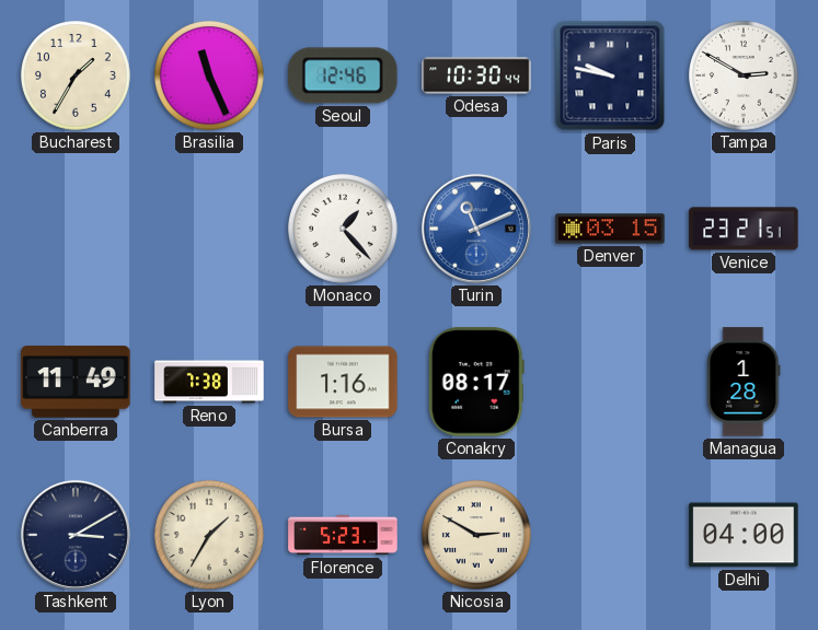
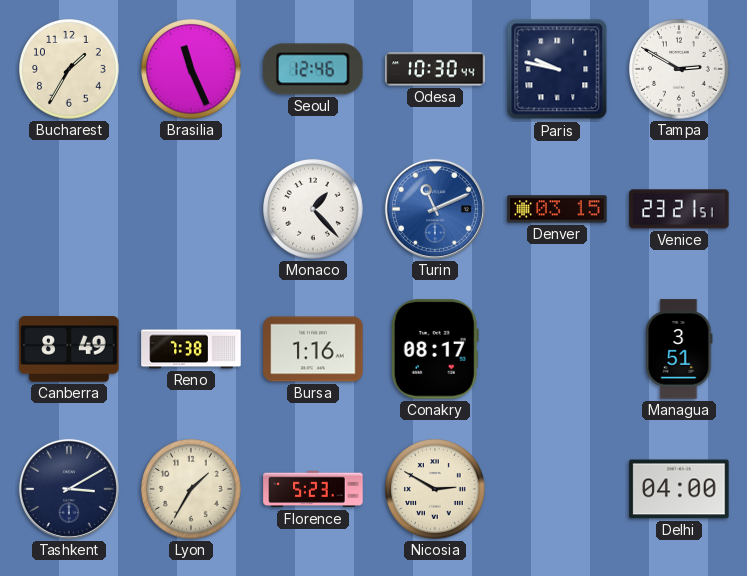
Canberra: 11:49 -> 8:49
Managua: 1:28 -> 3:51
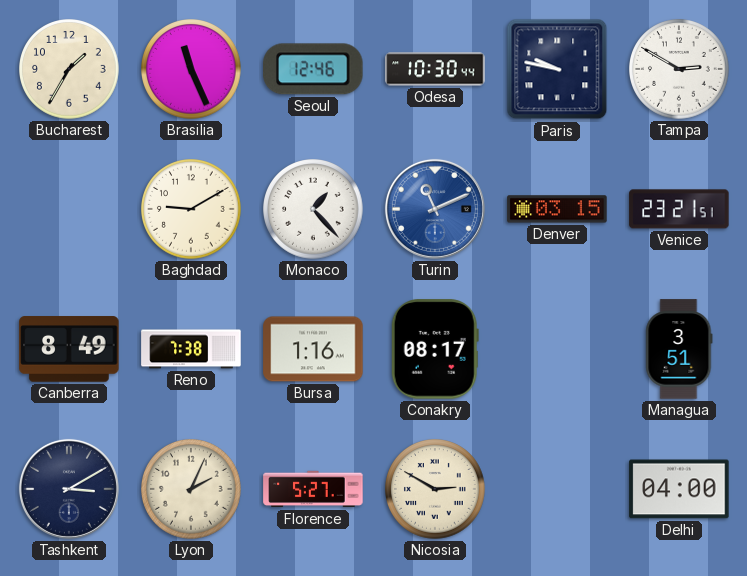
Baghdad: none -> 9:10
Lyon: 1:35 -> 2:04
Florence: 5:23 -> 5:27
